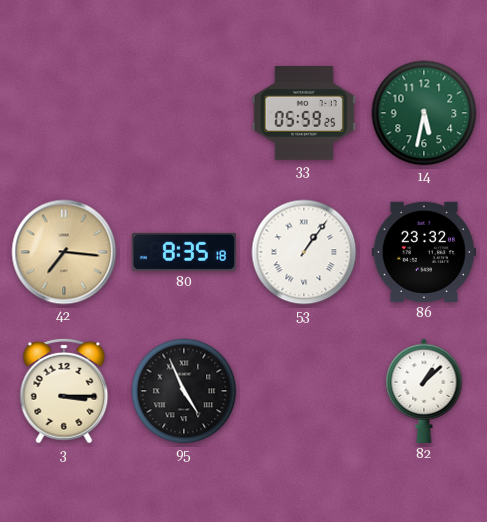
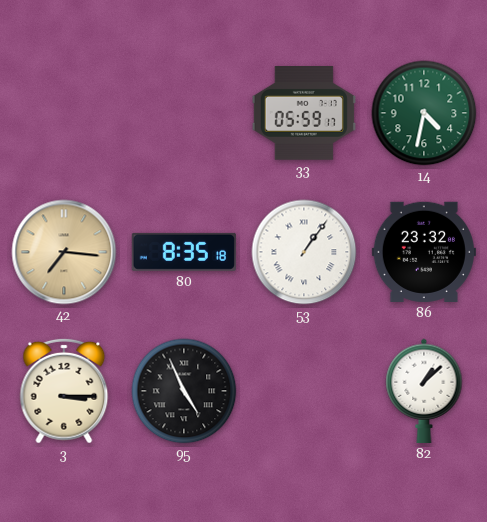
33: 05:59:25 -> 05:59:17
14: 5:32 -> 4:32
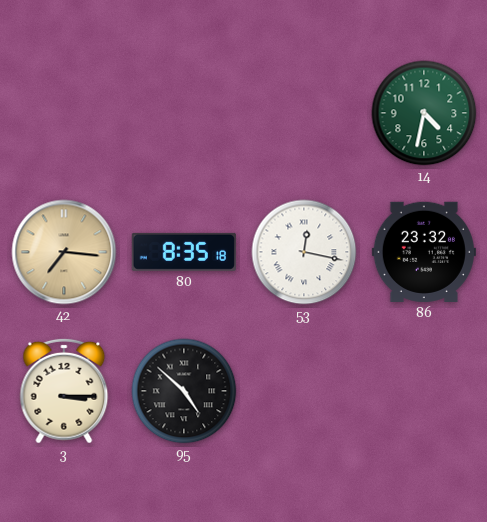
33: 05:59 -> none
53: 1:06 -> 12:17
95: 4:56 -> 4:52
82: 1:08 -> none
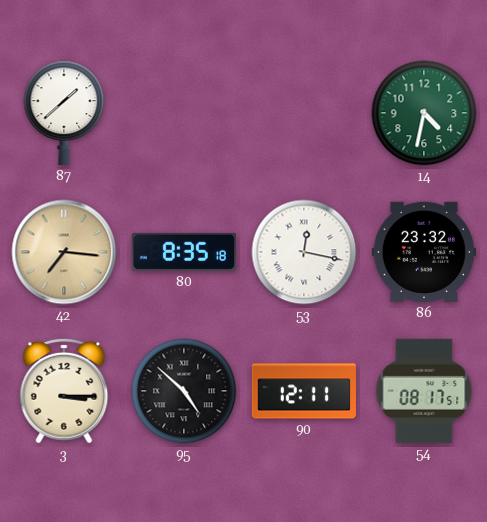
87: none -> 1:38
90: none -> 12:11
54: none -> 08:17
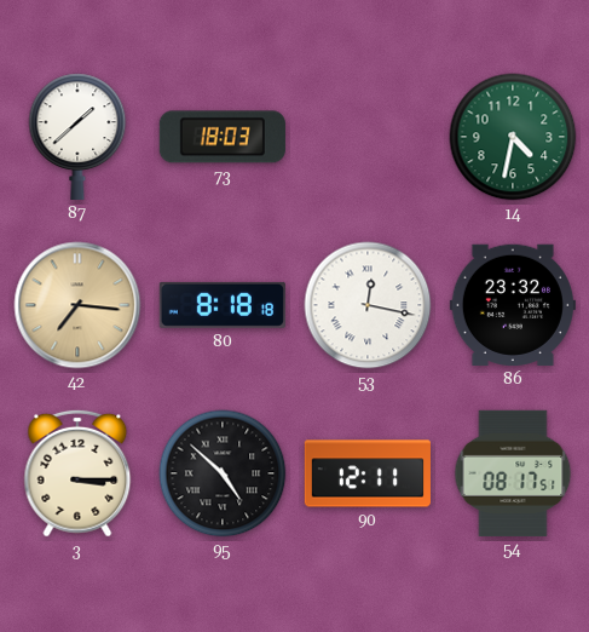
73: none -> 18:03
80: 8:35 -> 8:18
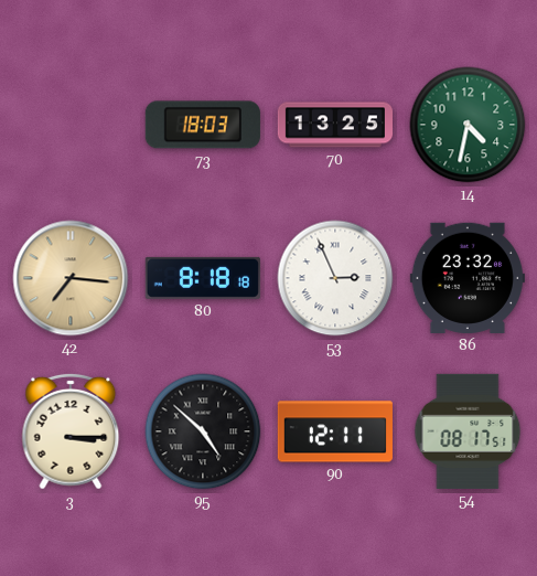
87: 1:38 -> none
70: none -> 13:25
53: 12:17 -> 2:56
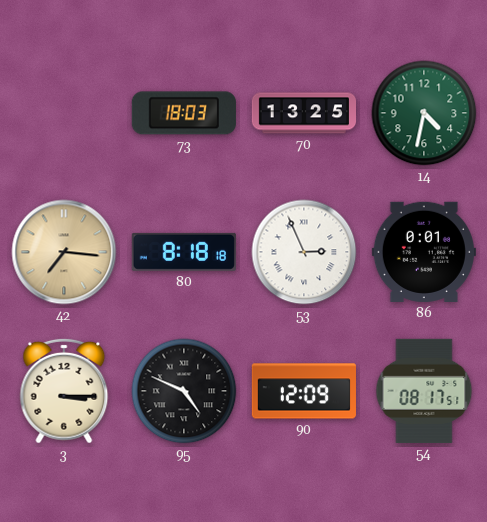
86: 23:32 -> 0:01
95: 4:52 -> 4:49
90: 12:11 -> 12:09
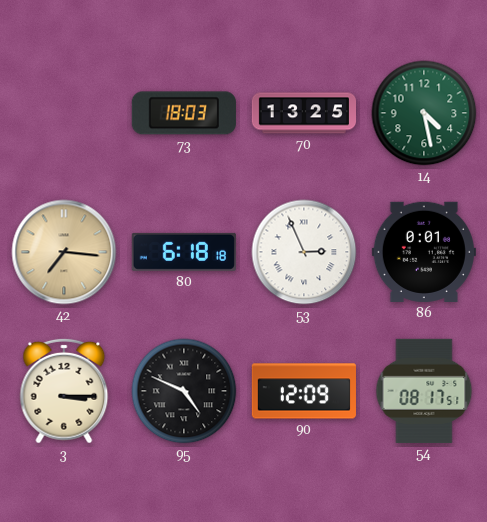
14: 4:32 -> 4:28
80: 8:18 -> 6:18
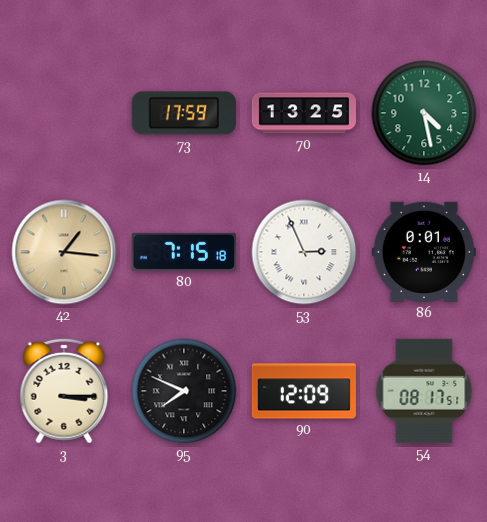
73: 18:03 -> 17:59
42: 7:16 -> 1:16
80: 6:18 -> 7:15
95: 4:49 -> 7:49
